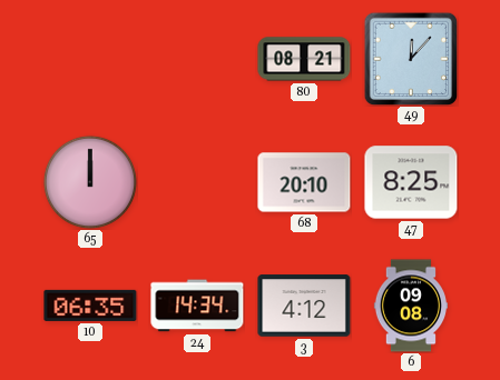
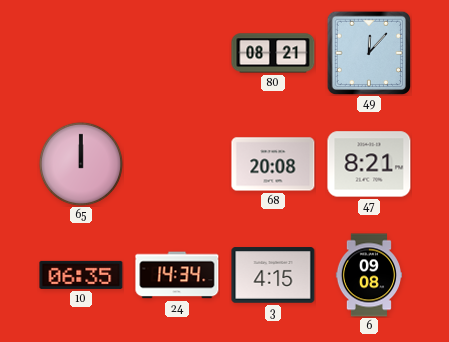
68: 20:10 -> 20:08
47: 8:25 -> 8:21
3: 4:12 -> 4:15
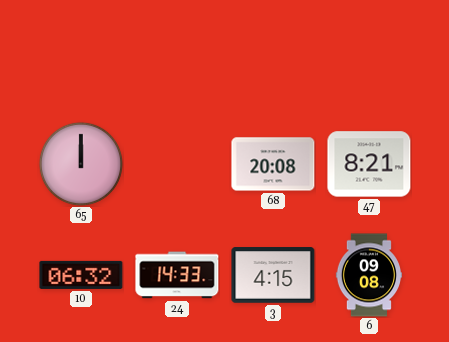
80: 08:21 -> none
49: 12:07 -> none
10: 06:35 -> 06:32
24: 14:34 -> 14:33
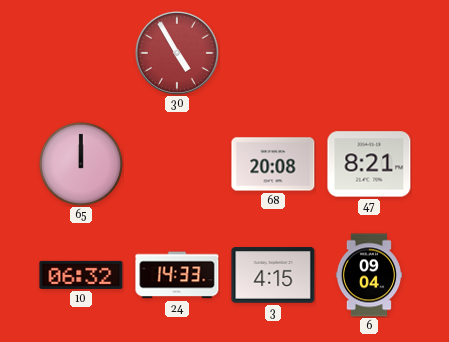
30: none -> 4:55
6: 09:08 -> 09:04
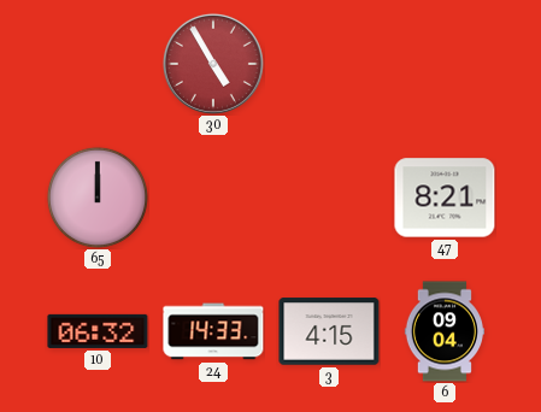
68: 20:08 -> none
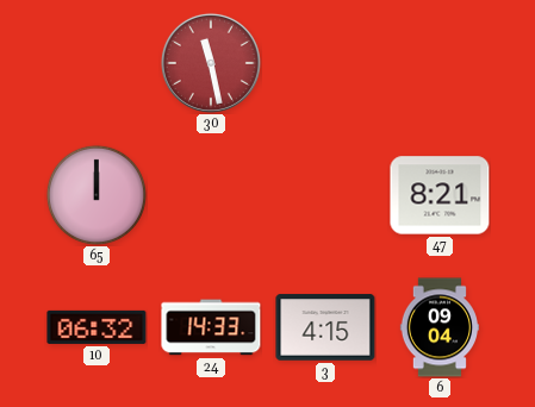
30: 4:55 -> 11:28
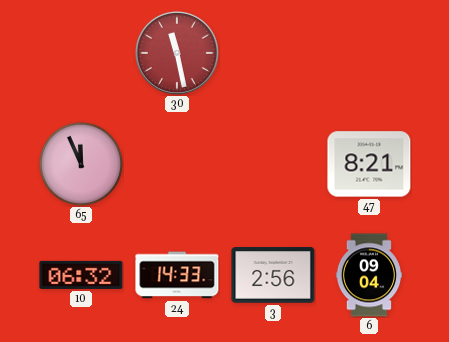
65: 12:00 -> 11:56
3: 4:15 -> 2:56
